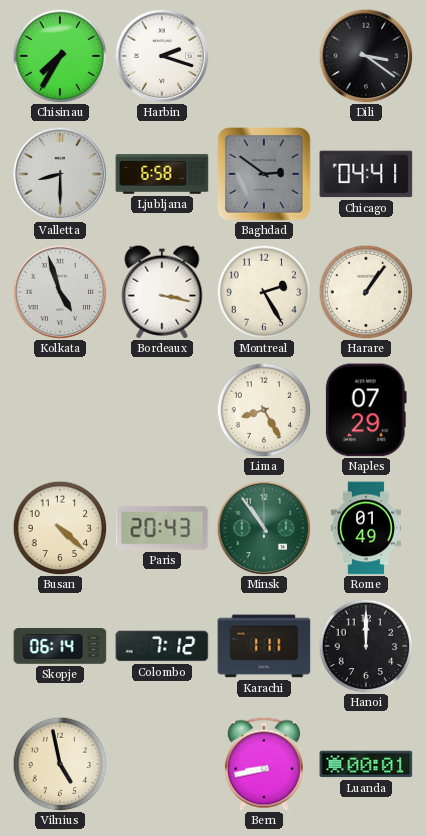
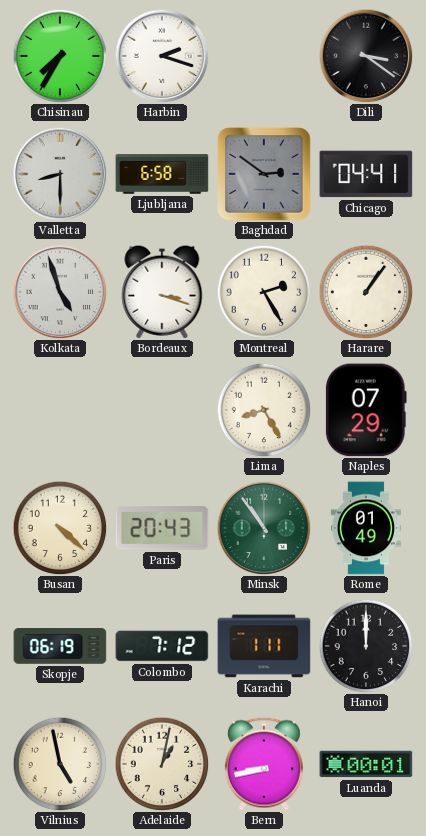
Bordeaux: 3:17 -> 3:18
Skopje: 06:14 -> 06:19
Adelaide: none -> 1:02
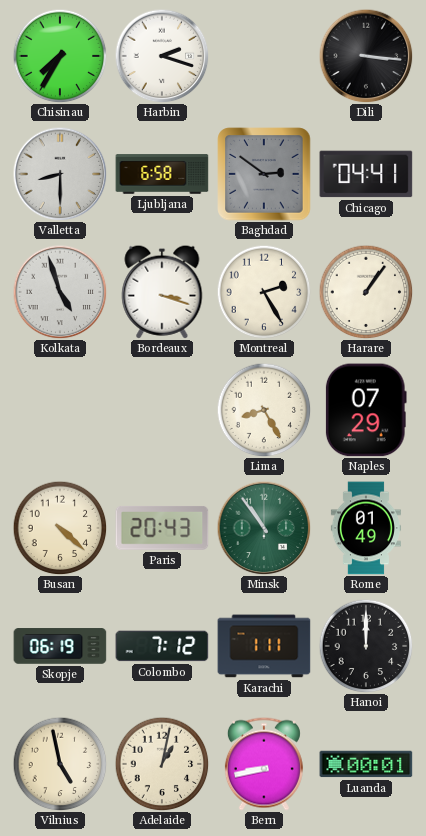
Dili: 3:21 -> 3:16
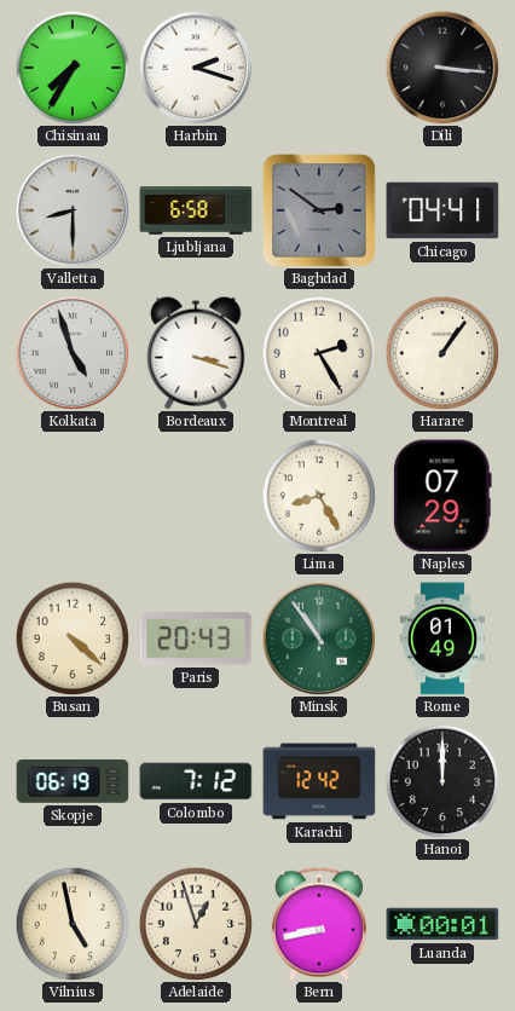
Karachi: 1:11 -> 12:42
Adelaide: 1:02 -> 12:57
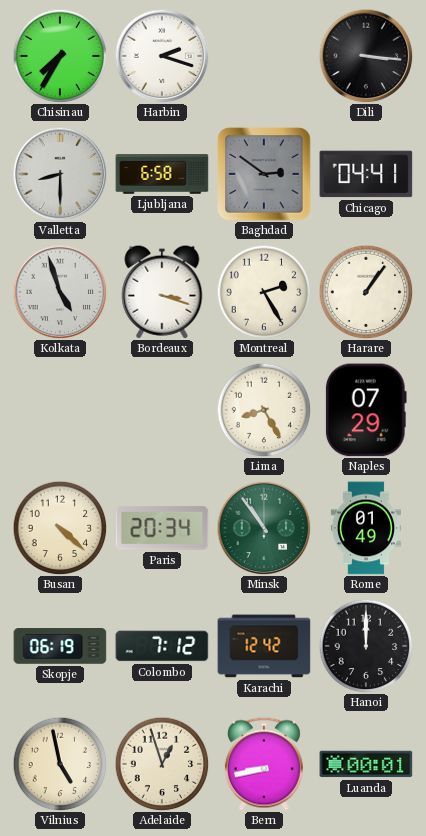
Paris: 20:43 -> 20:34
